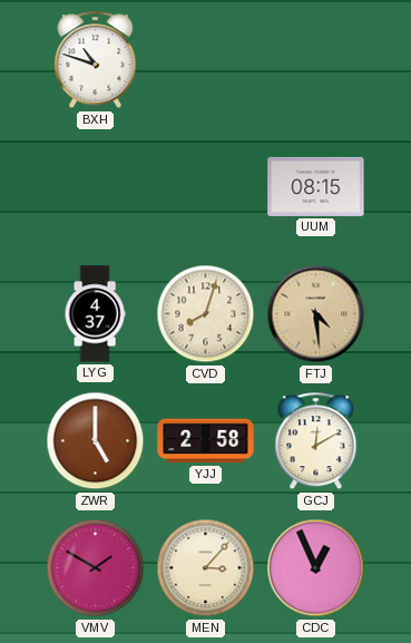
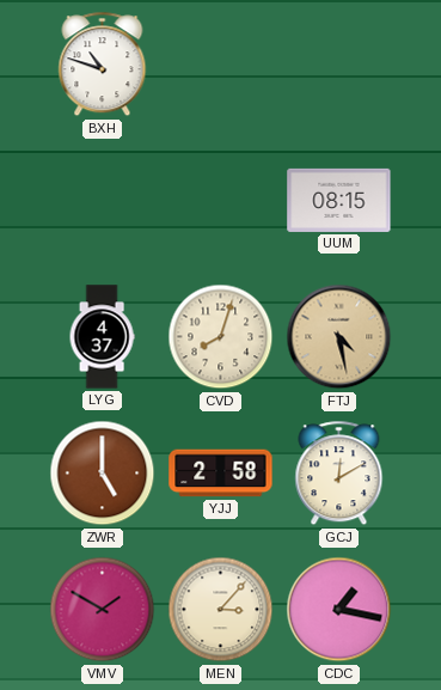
FTJ: 4:29 -> 4:28
CDC: 12:56 -> 1:17
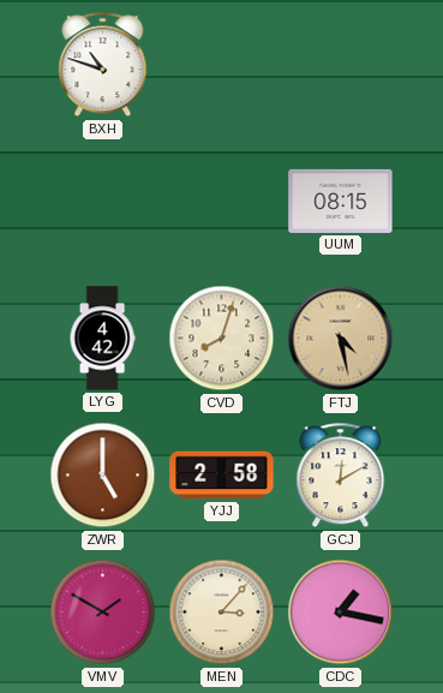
LYG: 4:37 -> 4:42
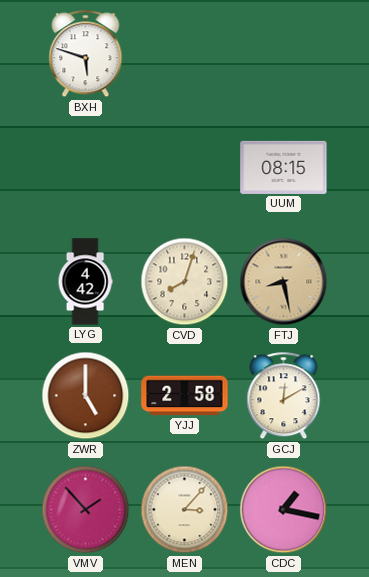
BXH: 10:48 -> 5:48
FTJ: 4:28 -> 8:28
VMV: 1:50 -> 1:53
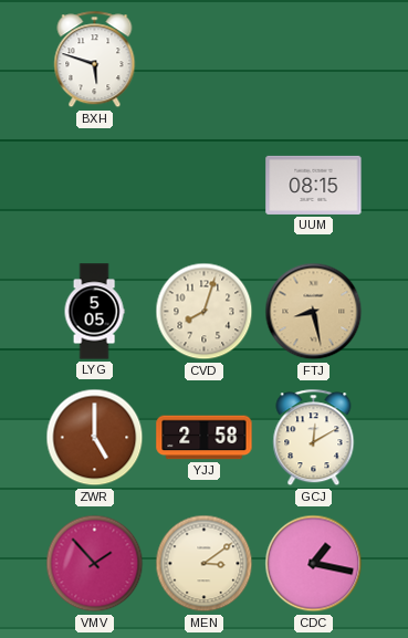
LYG: 4:42 -> 5:05
MEN: 3:07 -> 3:09
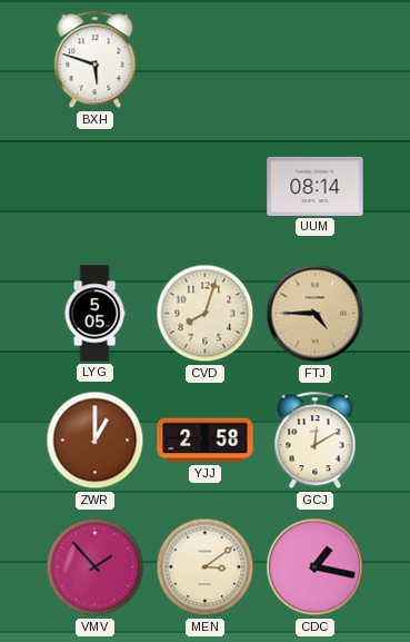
UUM: 08:15 -> 08:14
FTJ: 8:28 -> 4:45
ZWR: 5:00 -> 1:00
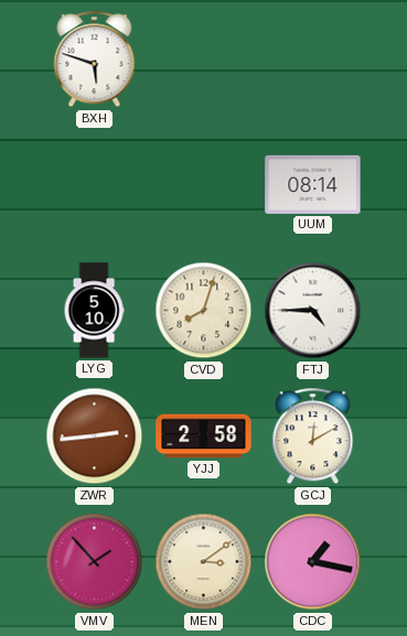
LYG: 5:05 -> 5:10
FTJ dial: champagne -> white
ZWR: 1:00 -> 2:44
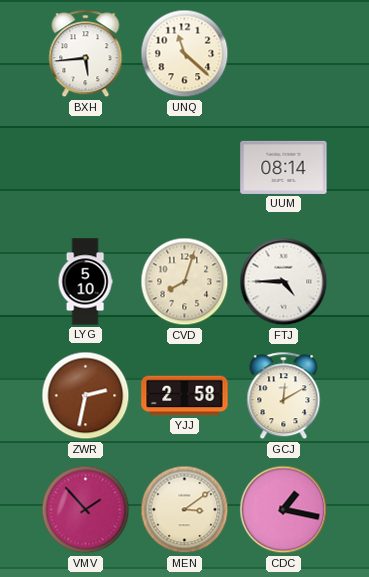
BXH: 5:48 -> 5:44
UNQ: none -> 11:22
ZWR: 2:44 -> 2:32
